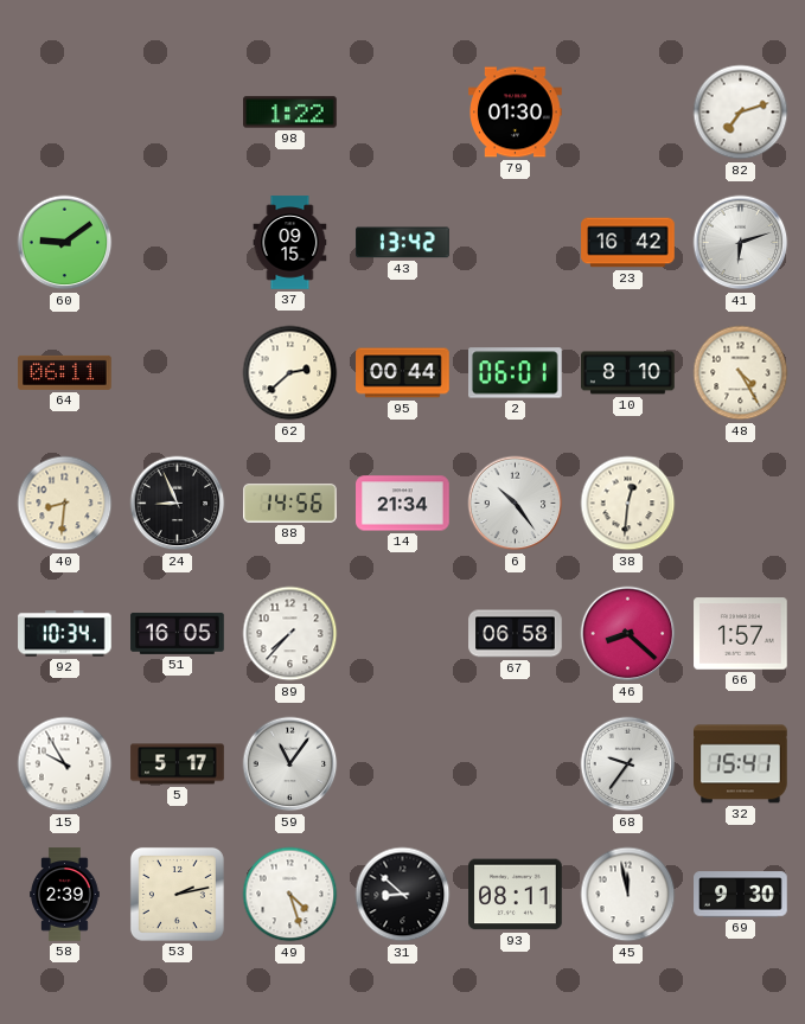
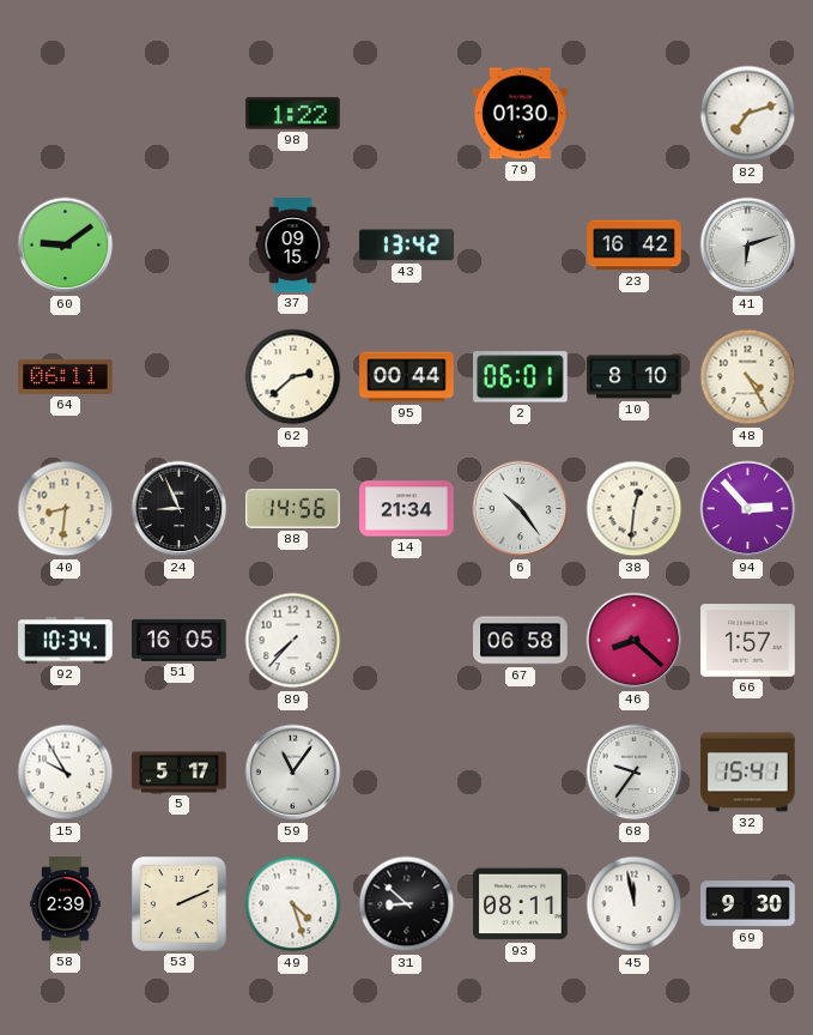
94: none -> 2:53
53: 2:13 -> 2:11
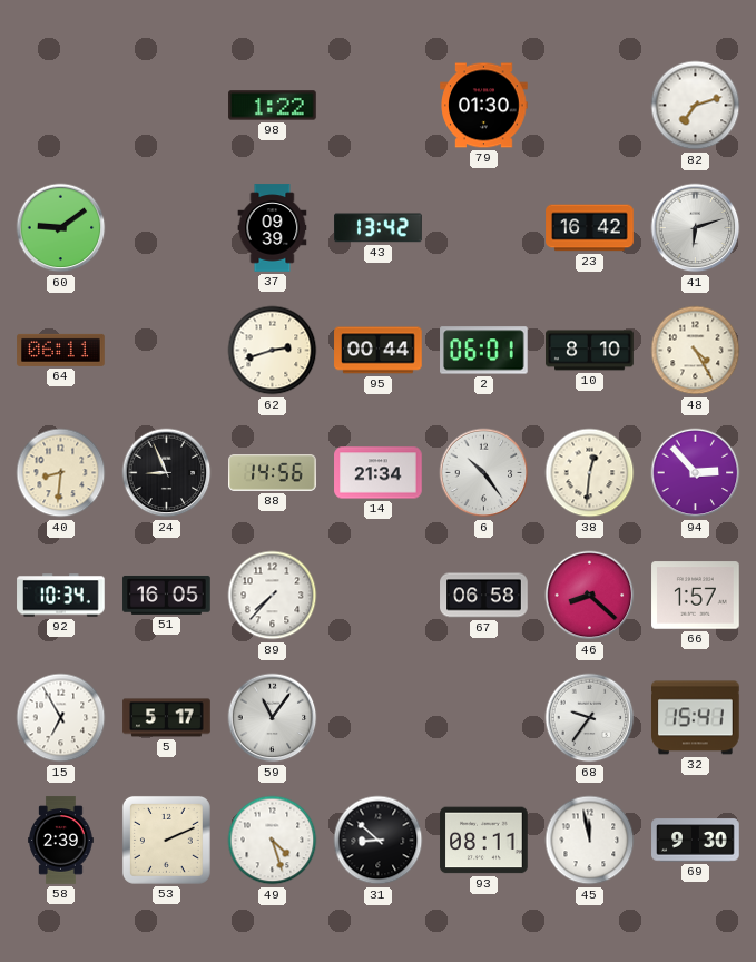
37: 09:15 -> 09:39
62: 2:38 -> 2:42
15: 9:55 -> 6:55
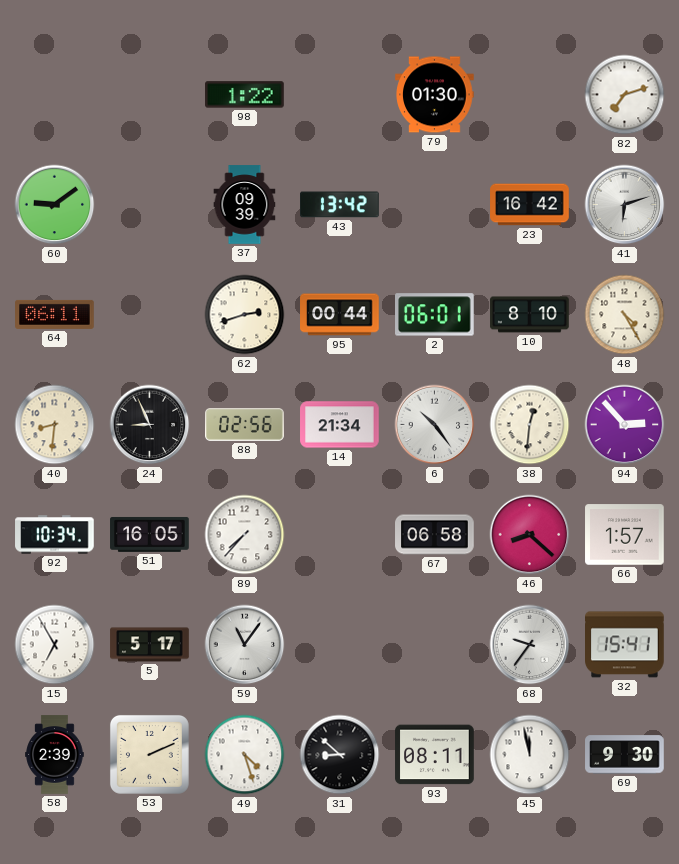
88: 14:56 -> 02:56
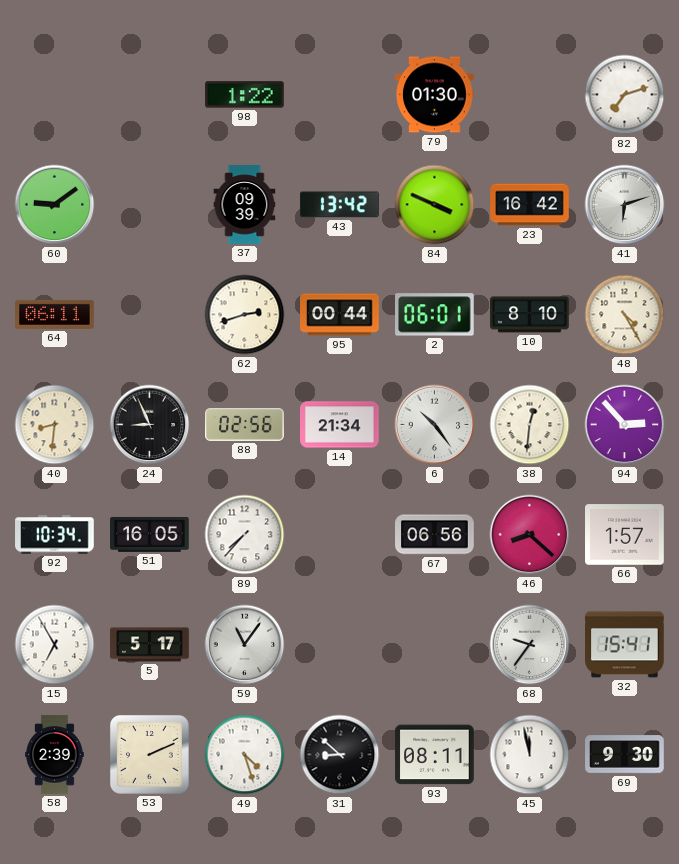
84: none -> 3:49
67: 06:58 -> 06:56
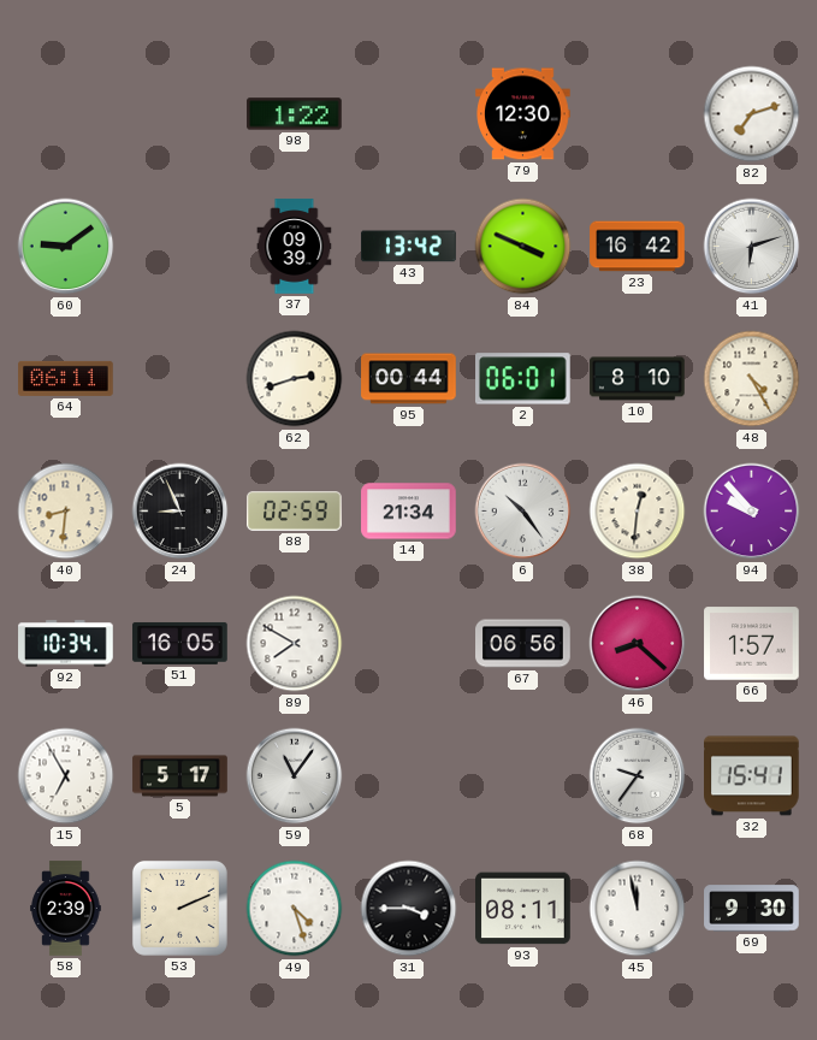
79: 01:30 -> 12:30
88: 02:56 -> 02:59
94: 2:53 -> 9:53
89: 7:37 -> 7:50
31: 8:52 -> 3:45
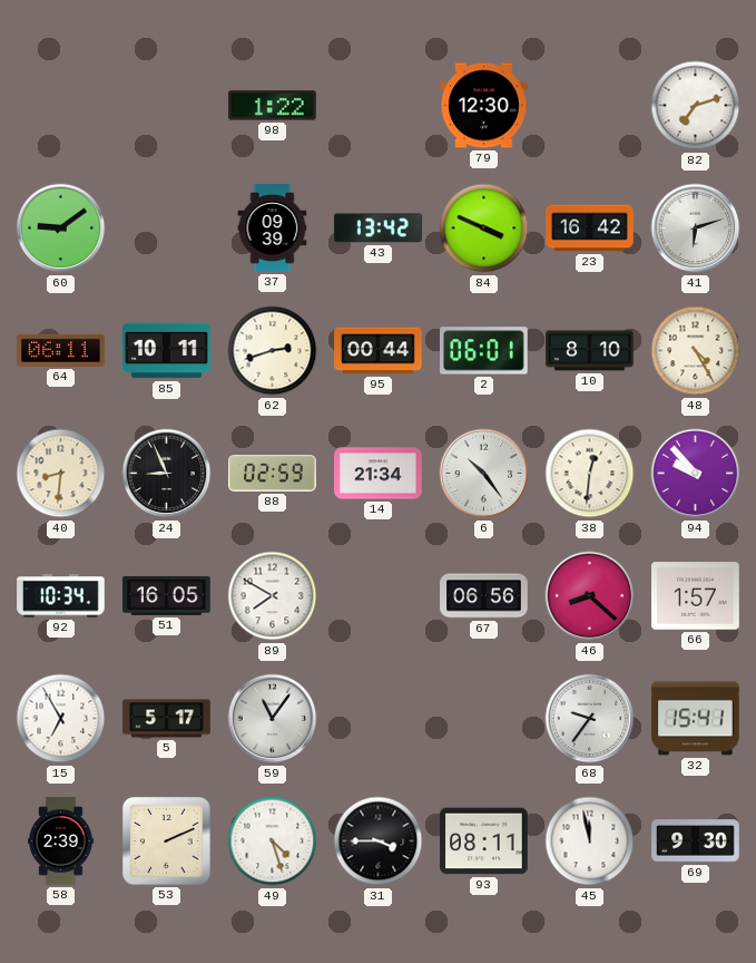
85: none -> 10:11
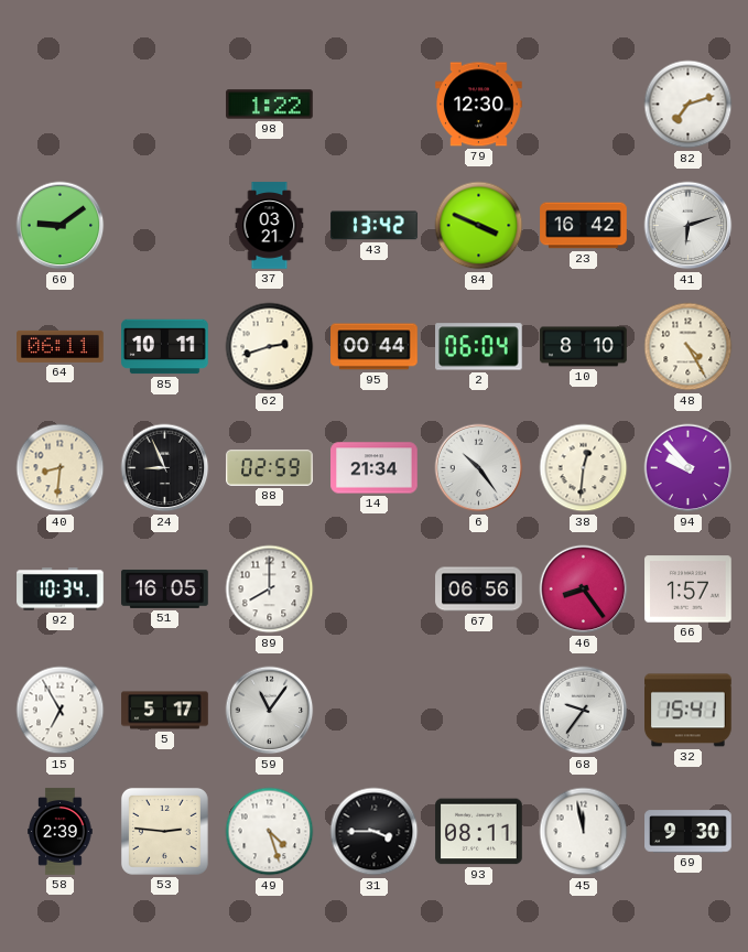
37: 09:39 -> 03:21
2: 06:01 -> 06:04
89: 7:50 -> 8:00
46: 8:22 -> 8:24
53: 2:11 -> 2:46
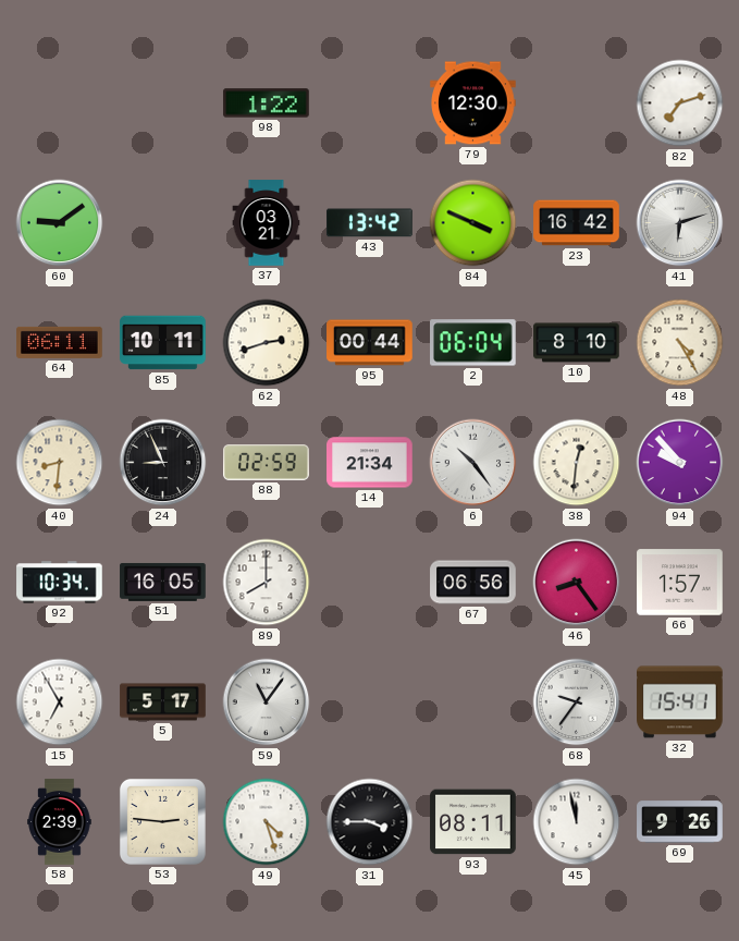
69: 9:30 -> 9:26
